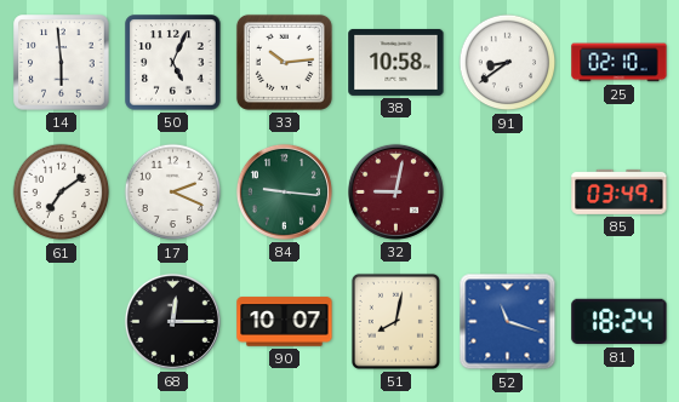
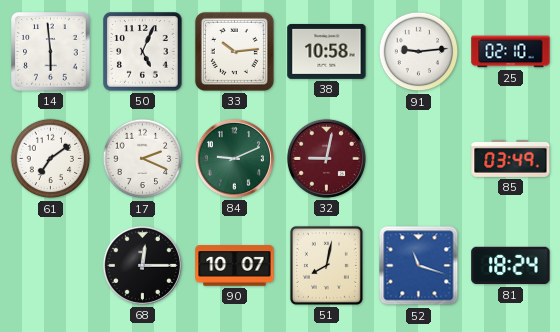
91: 8:39 -> 9:14
84: 9:16 -> 9:11
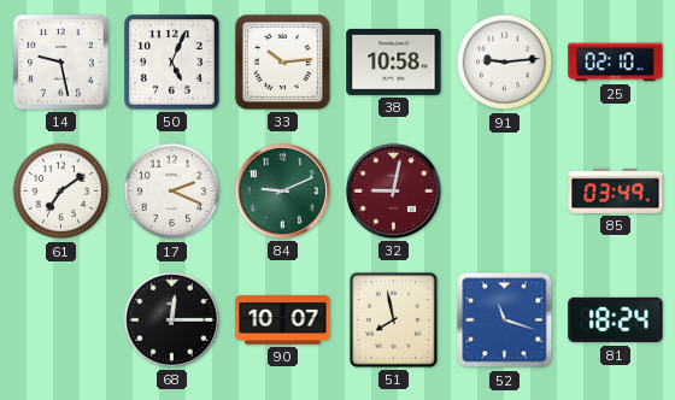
14: 5:59 -> 9:28
51: 8:02 -> 7:58
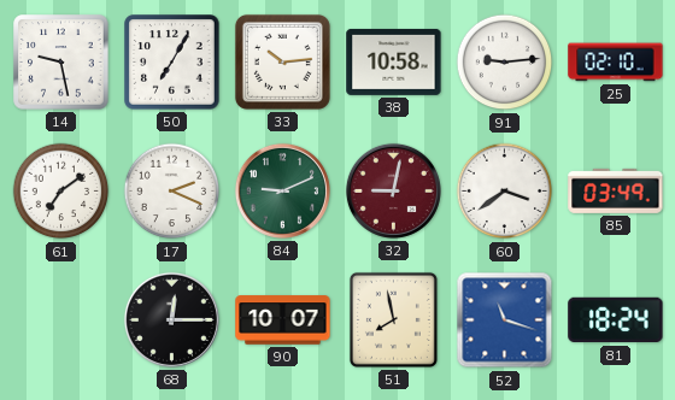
50: 5:04 -> 7:05
60: none -> 3:39
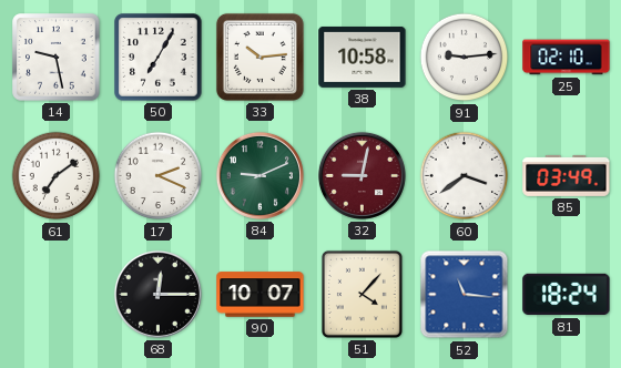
51: 7:58 -> 4:07
52: 11:18 -> 11:16
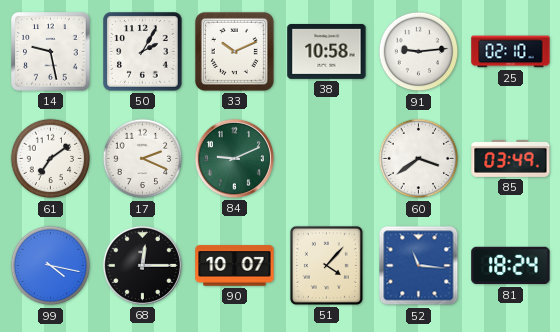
50: 7:05 -> 2:05
33: 10:14 -> 10:11
32: 9:02 -> none
99: none -> 4:17
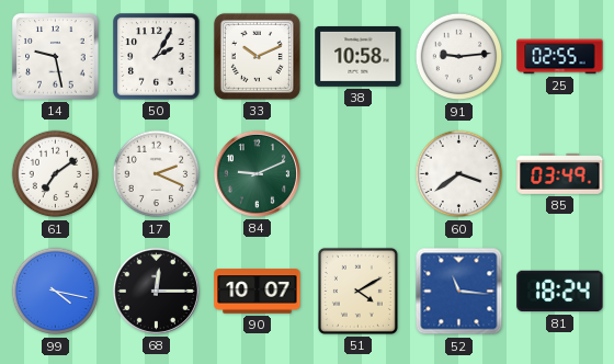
25: 02:10 -> 02:55
51: 4:07 -> 4:10
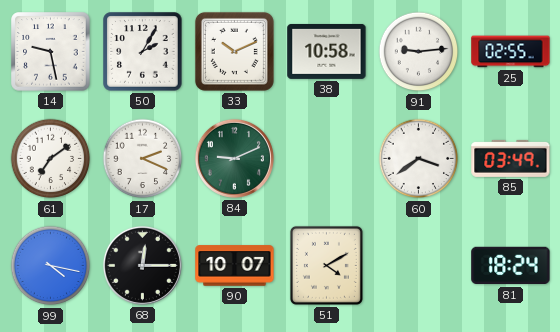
52: 11:16 -> none
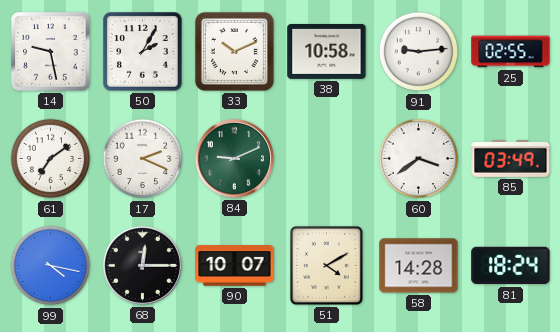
58: none -> 14:28
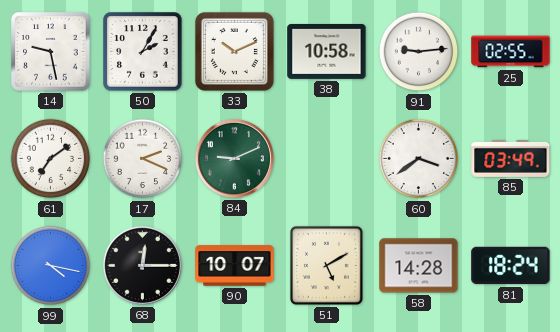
51: 4:10 -> 5:10
